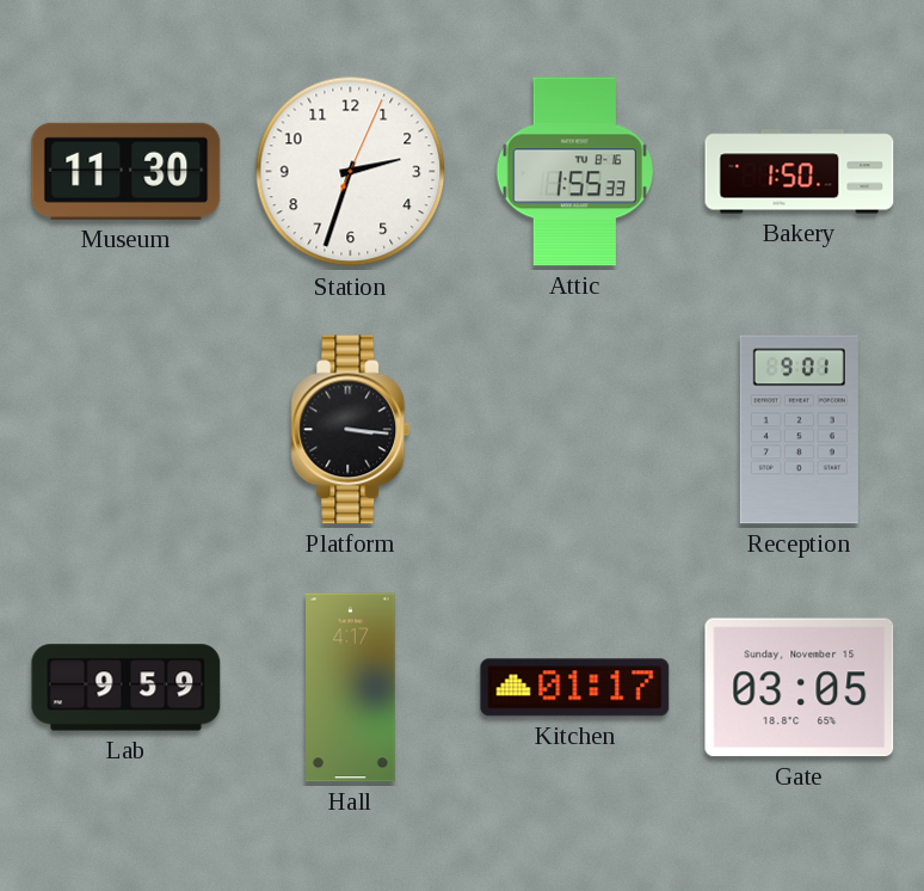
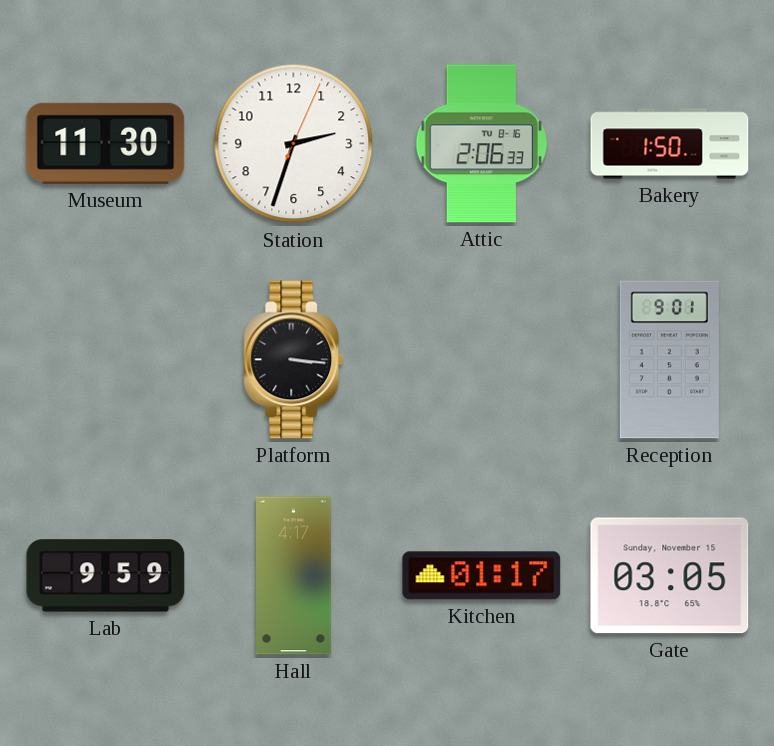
Attic: 1:55 -> 2:06
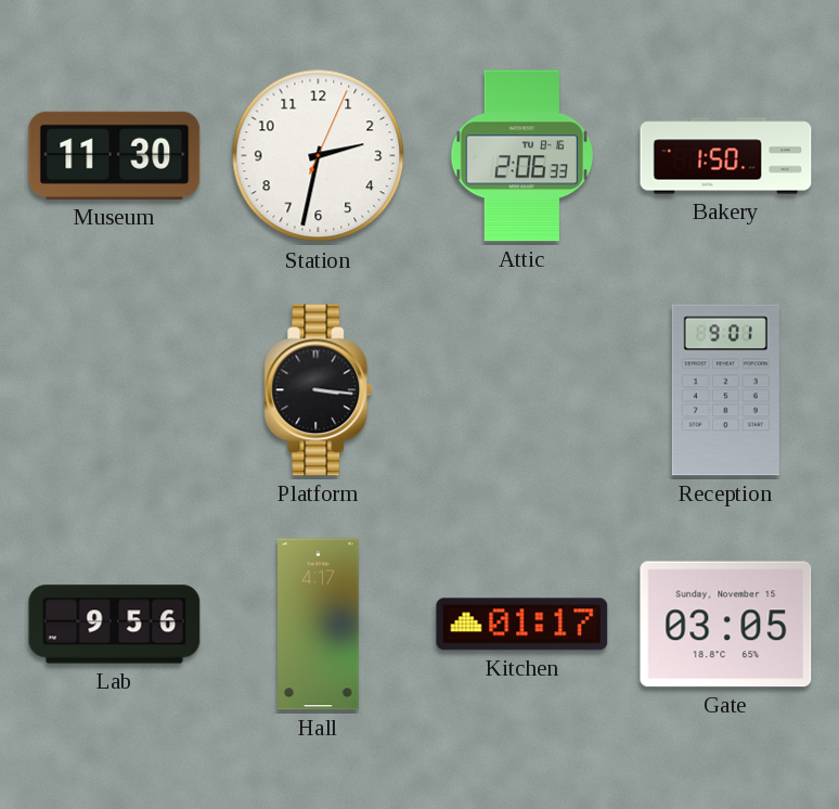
Station: 2:33 -> 2:32
Lab: 9:59 -> 9:56
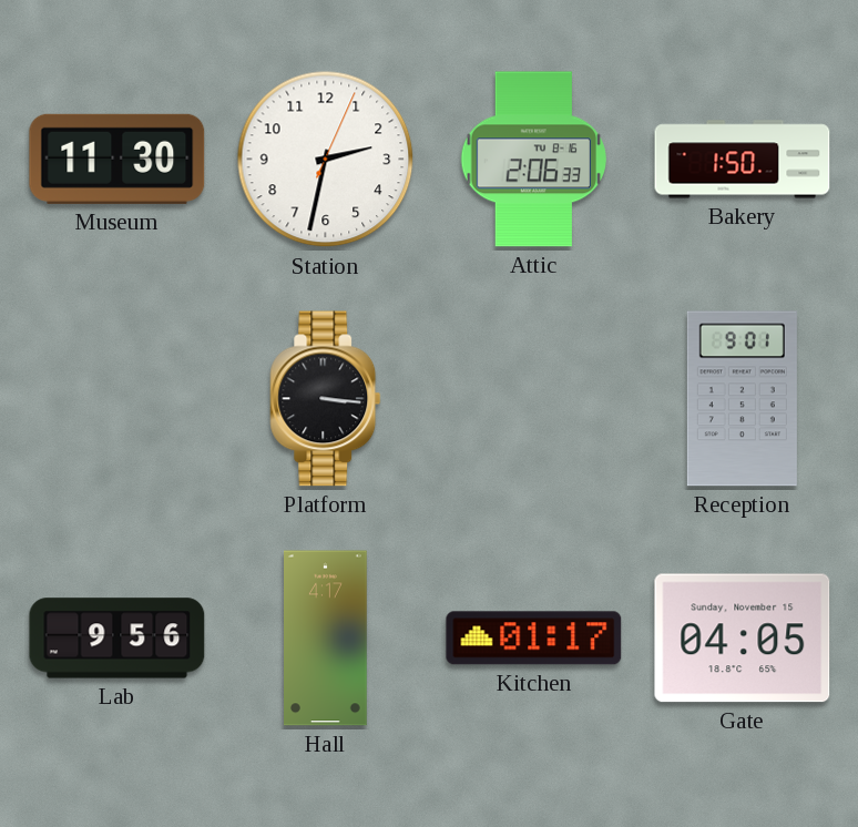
Gate: 03:05 -> 04:05
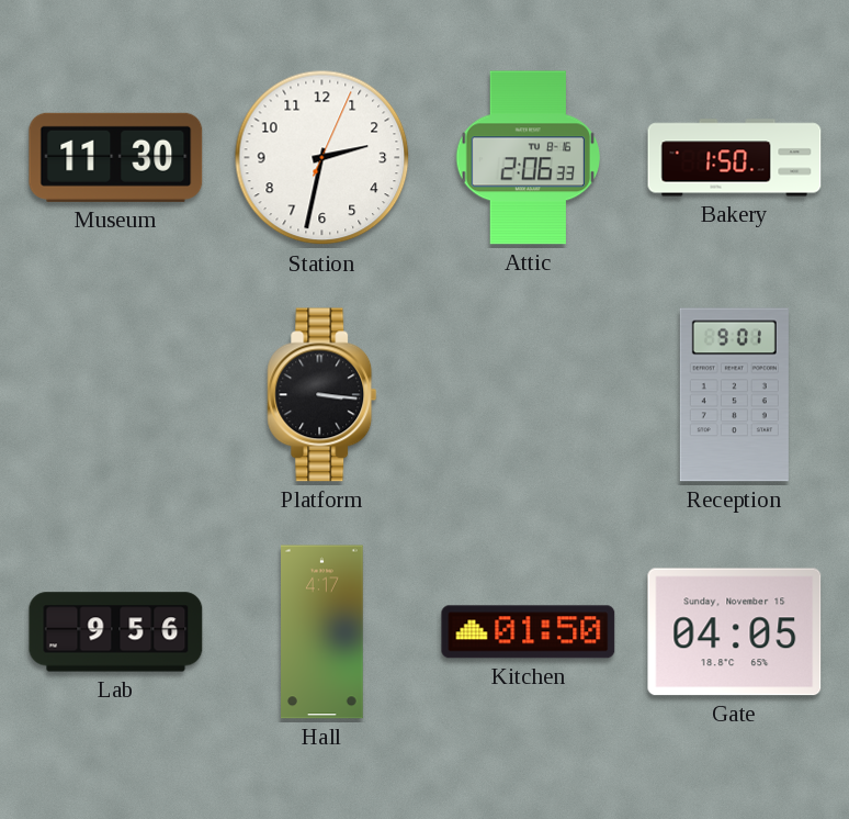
Kitchen: 01:17 -> 01:50
